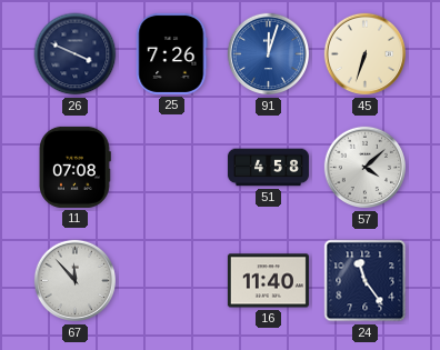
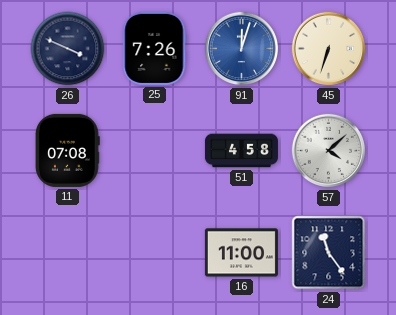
67: 11:53 -> none
16: 11:40 -> 11:00
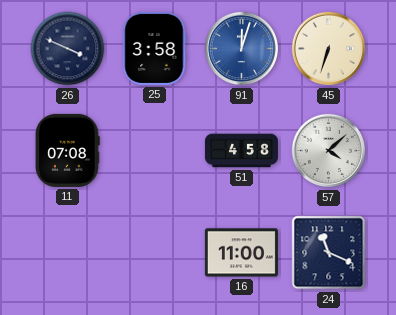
25: 7:26 -> 3:58
24: 11:24 -> 11:19
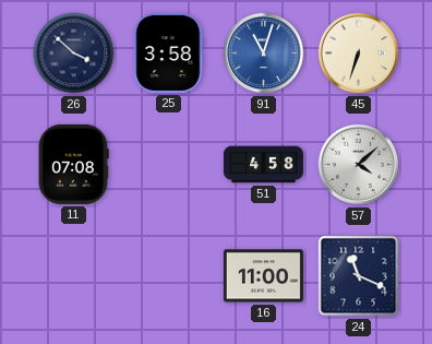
26: 3:49 -> 3:52
91: 12:03 -> 11:03
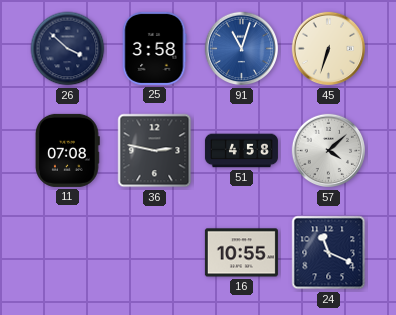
36: none -> 2:47
16: 11:00 -> 10:55
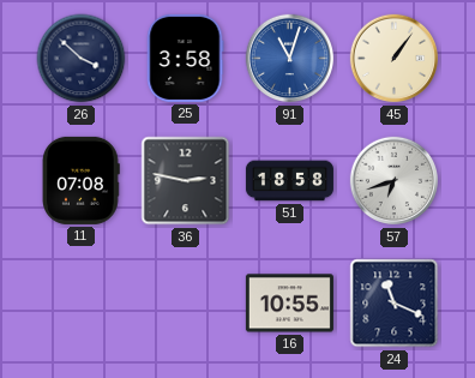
45: 6:33 -> 1:06
51: 4:58 -> 18:58
57: 4:08 -> 6:42
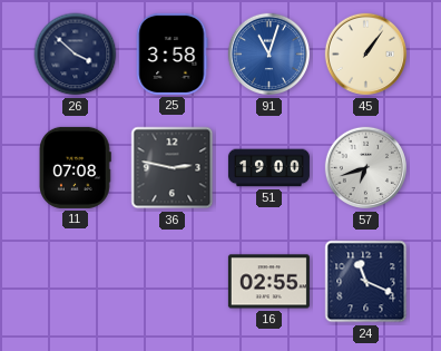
51: 18:58 -> 19:00
16: 10:55 -> 02:55
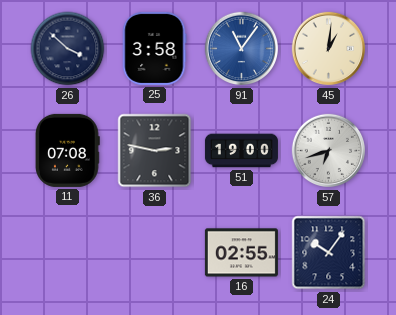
91: 11:03 -> 11:06
45: 1:06 -> 1:01
24: 11:19 -> 10:06
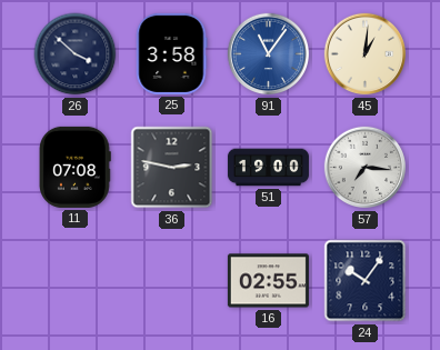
57: 6:42 -> 7:16
